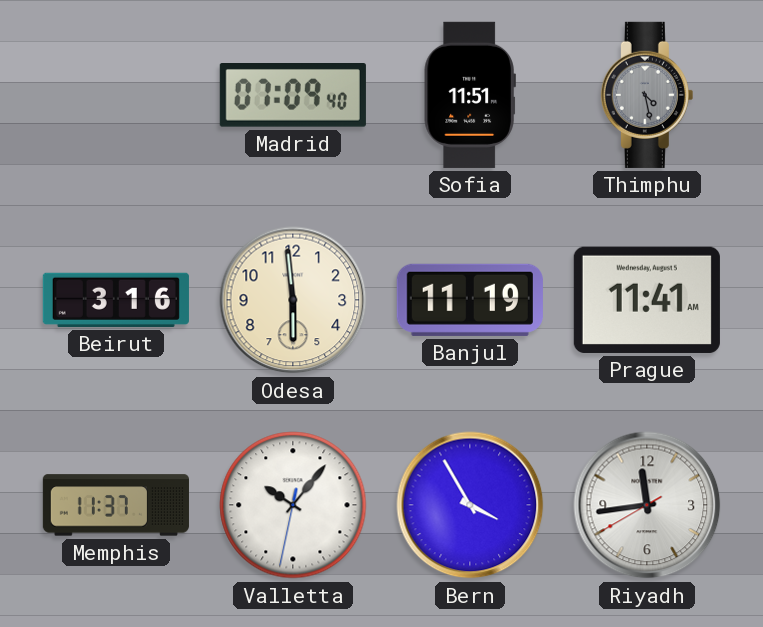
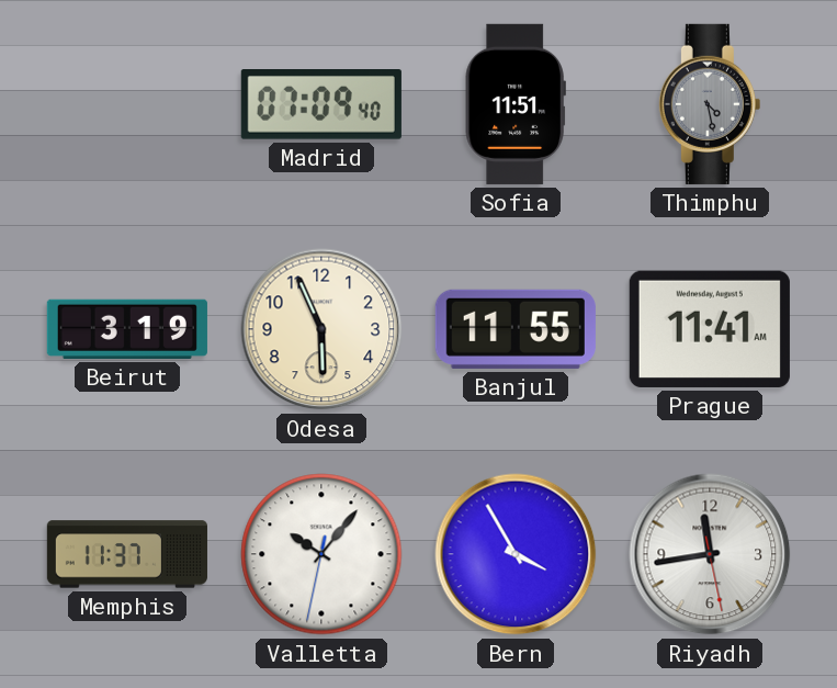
Beirut: 3:16 -> 3:19
Odesa: 5:59 -> 5:56
Banjul: 11:19 -> 11:55
Riyadh: 11:43:40 -> 11:43:28
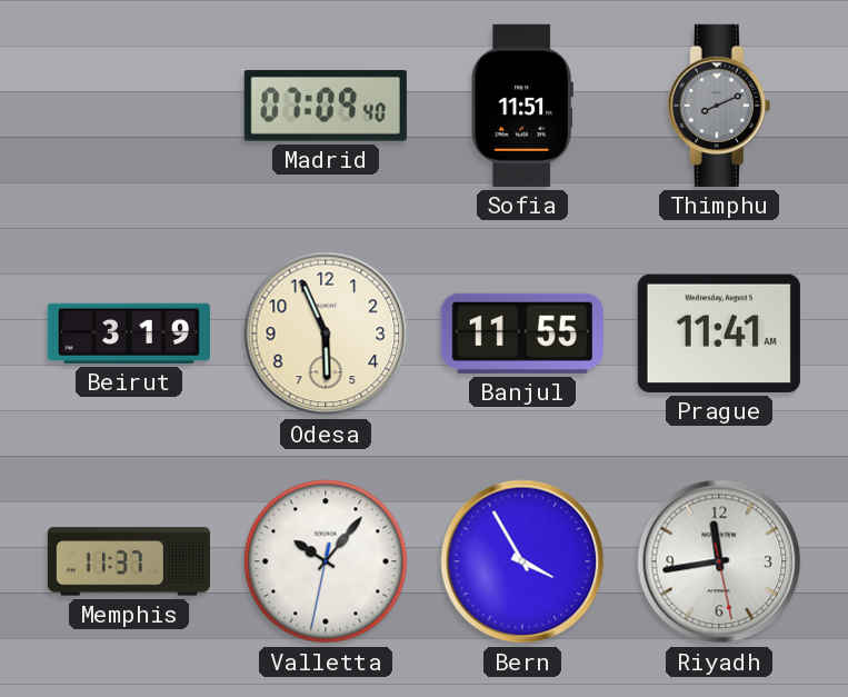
Thimphu: 4:28 -> 8:11
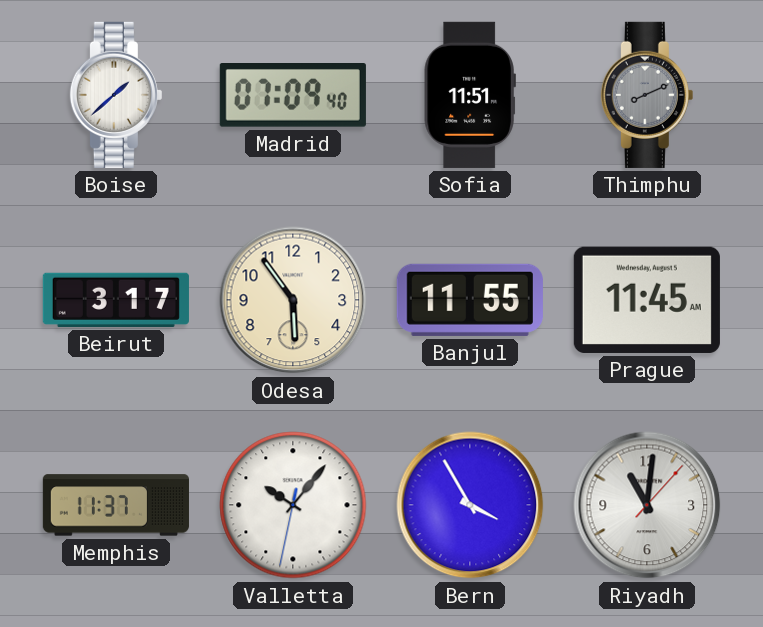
Boise: none -> 1:38
Beirut: 3:19 -> 3:17
Odesa: 5:56 -> 5:54
Prague: 11:41 -> 11:45
Riyadh: 11:43 -> 11:01
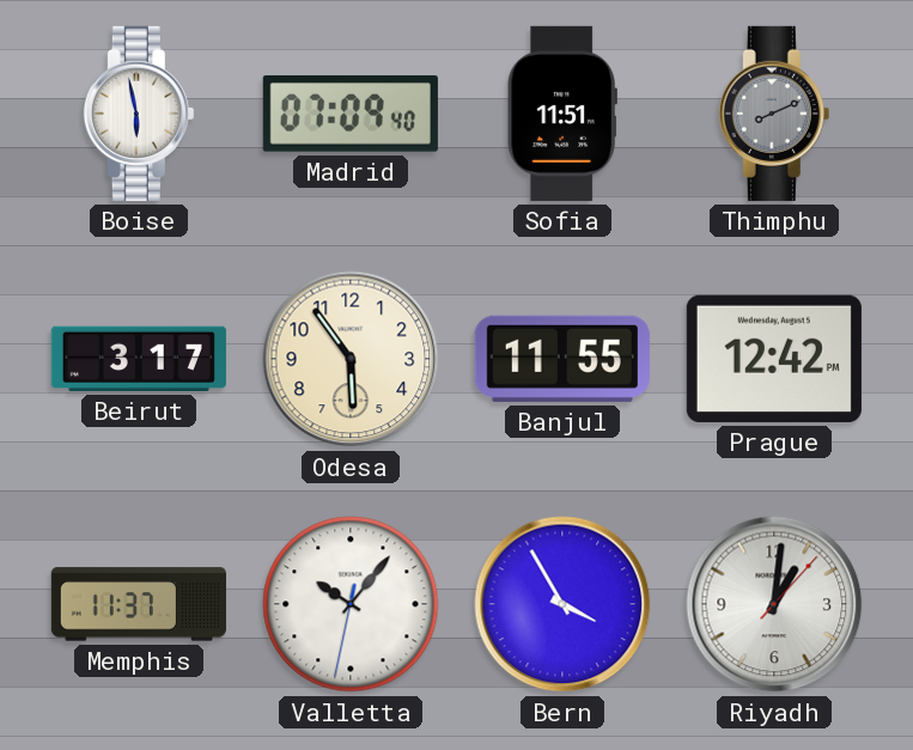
Boise: 1:38 -> 5:58
Prague: 11:45 -> 12:42
Riyadh: 11:01 -> 1:01
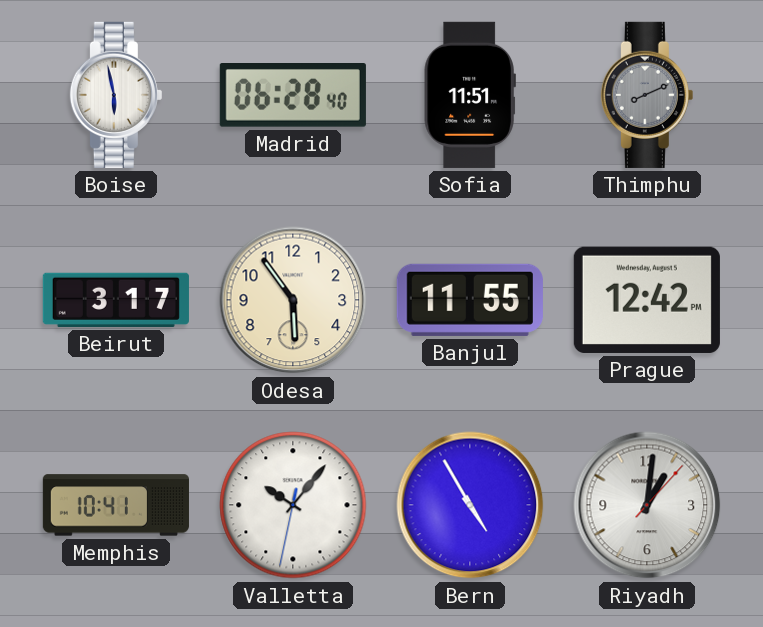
Madrid: 07:09 -> 06:28
Memphis: 11:37 -> 10:41
Bern: 3:55 -> 4:55
